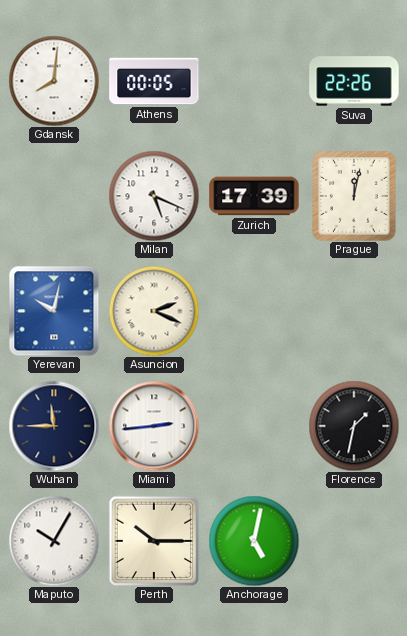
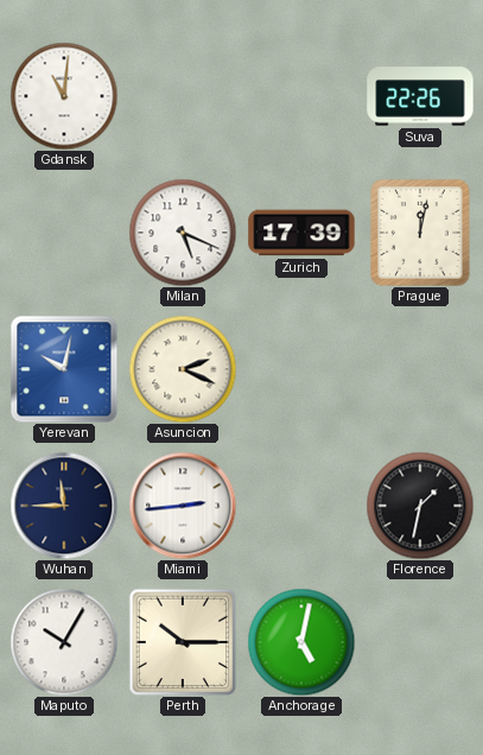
Gdansk: 8:01 -> 11:01
Athens: 00:05 -> none
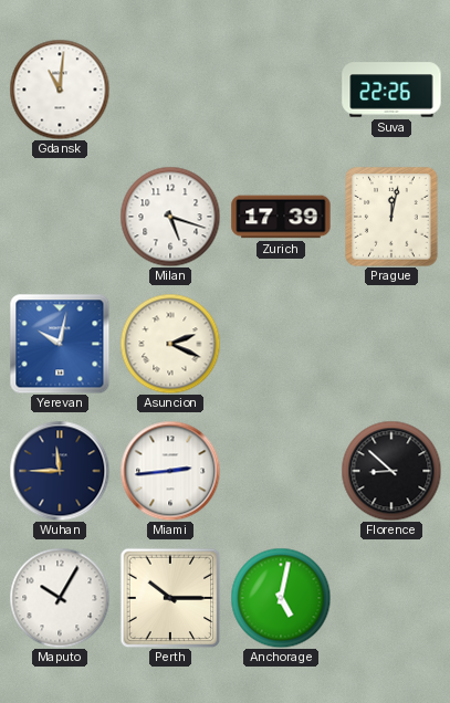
Milan: 5:19 -> 5:18
Florence: 1:32 -> 8:52
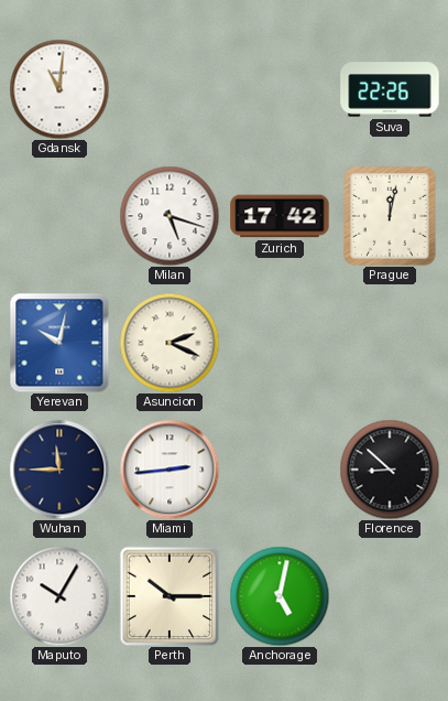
Zurich: 17:39 -> 17:42
